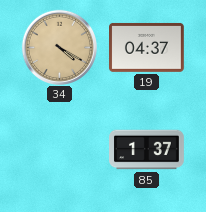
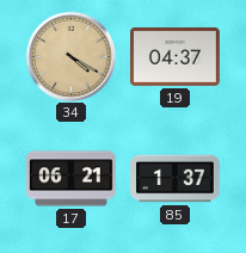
17: none -> 06:21
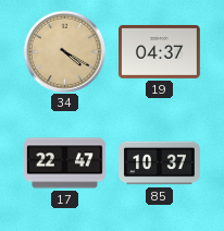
17: 06:21 -> 22:47
85: 1:37 -> 10:37
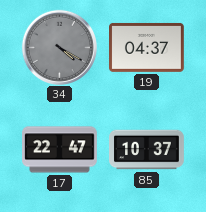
34 dial: champagne -> grey
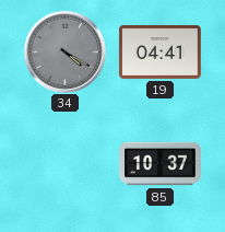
19: 04:37 -> 04:41
17: 22:47 -> none
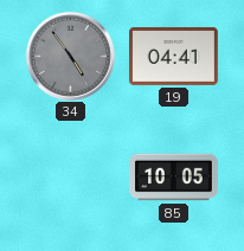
34: 4:20 -> 4:54
85: 10:37 -> 10:05
